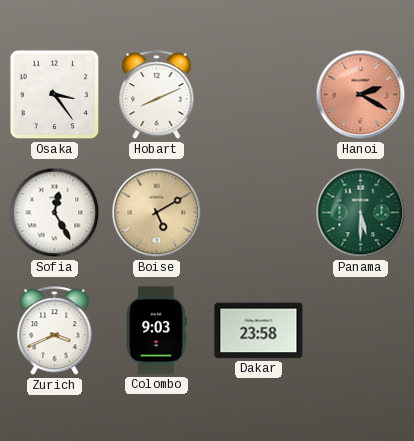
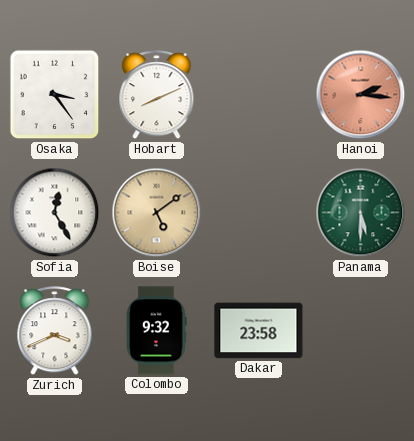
Hanoi: 2:20 -> 2:16
Boise: 5:10 -> 5:09
Colombo: 9:03 -> 9:32
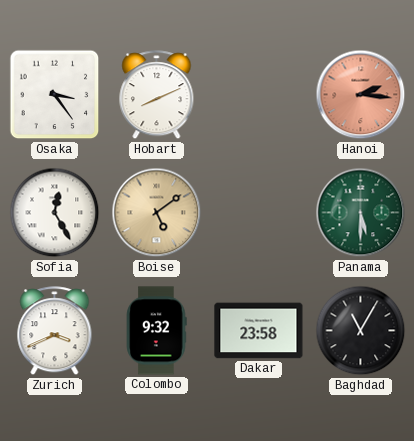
Baghdad: none -> 11:05
